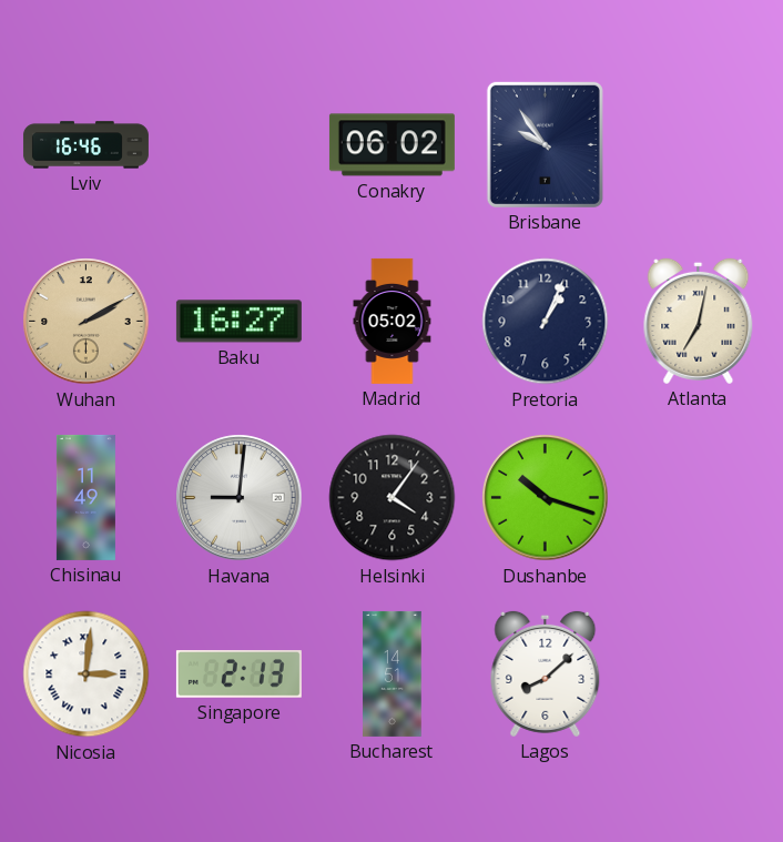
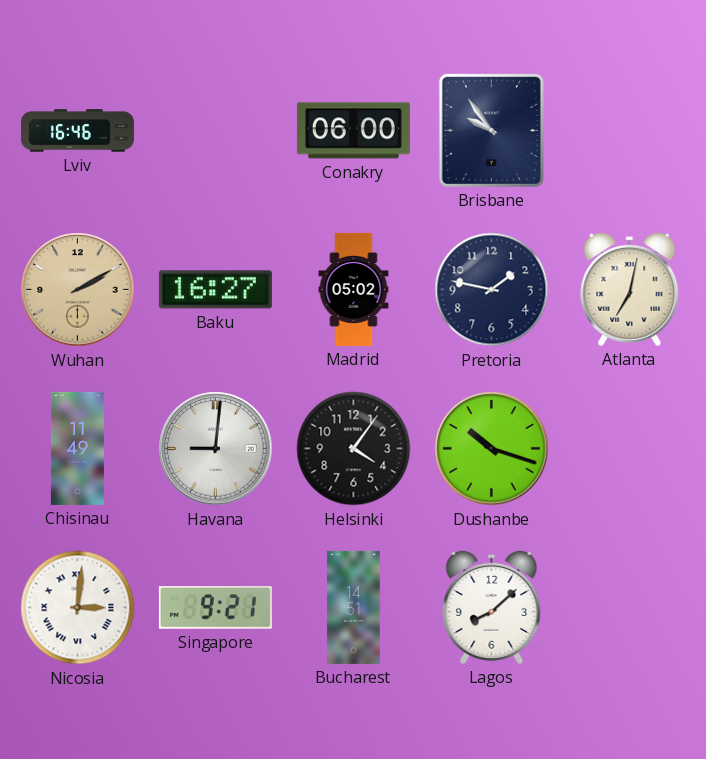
Conakry: 06:02 -> 06:00
Pretoria: 1:04 -> 1:47
Singapore: 2:13 -> 9:21
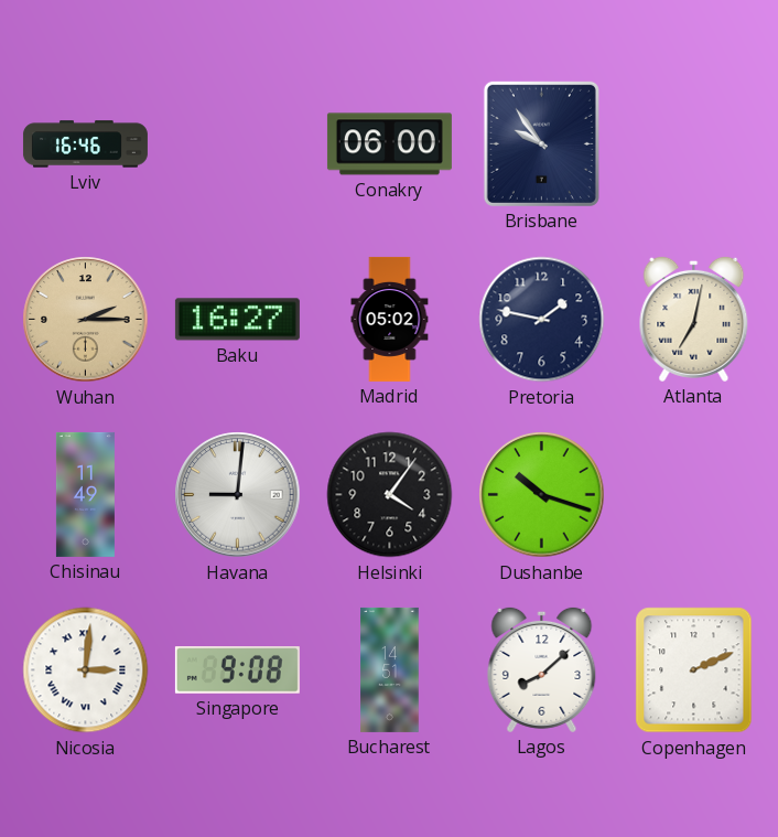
Wuhan: 2:10 -> 2:15
Singapore: 9:21 -> 9:08
Copenhagen: none -> 2:11
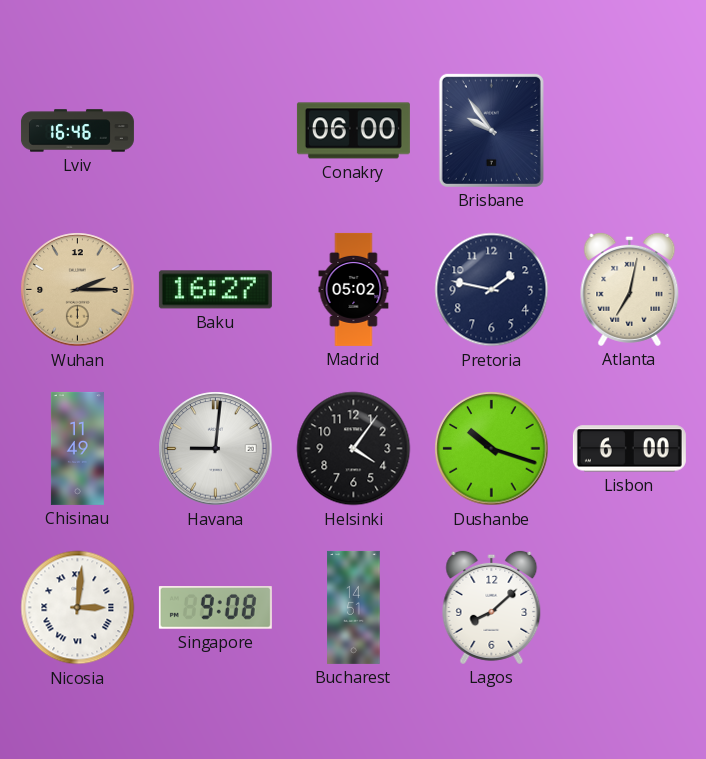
Lisbon: none -> 6:00
Copenhagen: 2:11 -> none
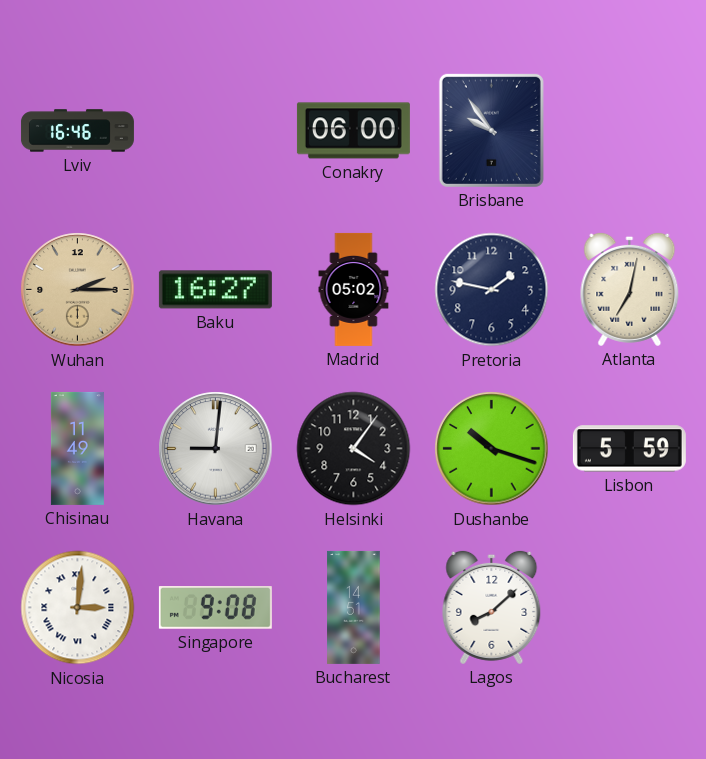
Lisbon: 6:00 -> 5:59
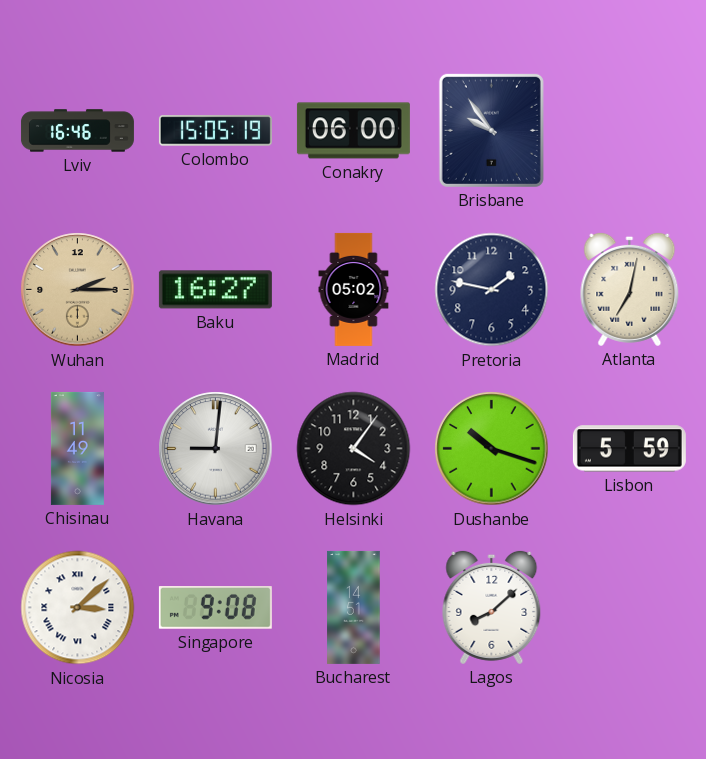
Colombo: none -> 15:05
Nicosia: 3:01 -> 3:08
